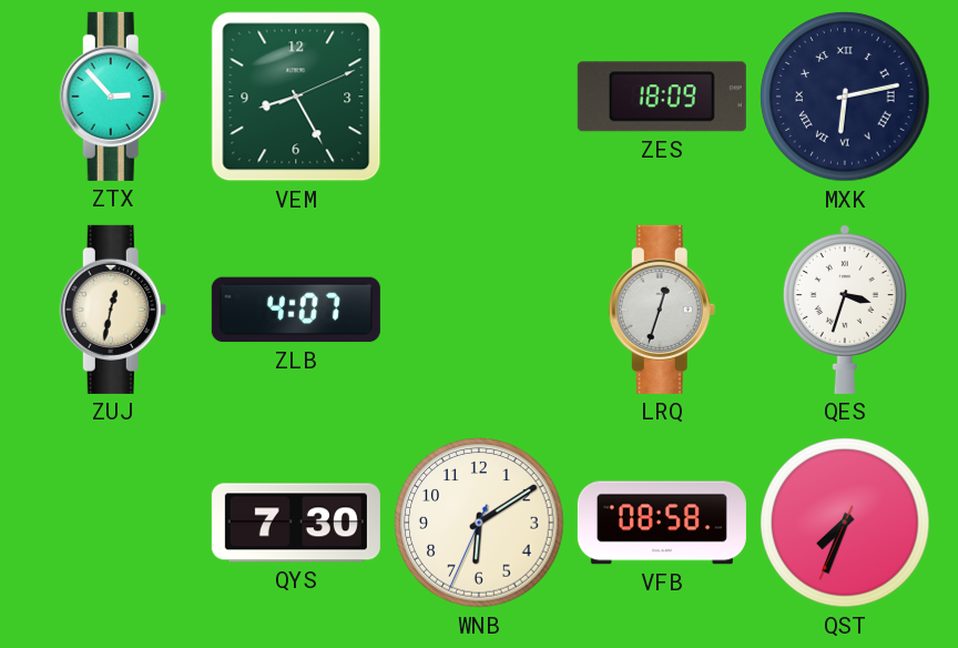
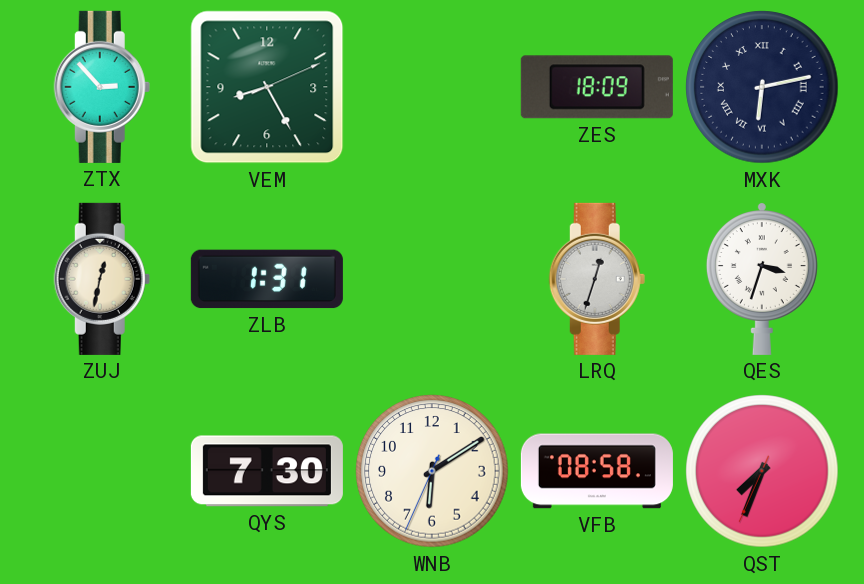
ZLB: 4:07 -> 1:31
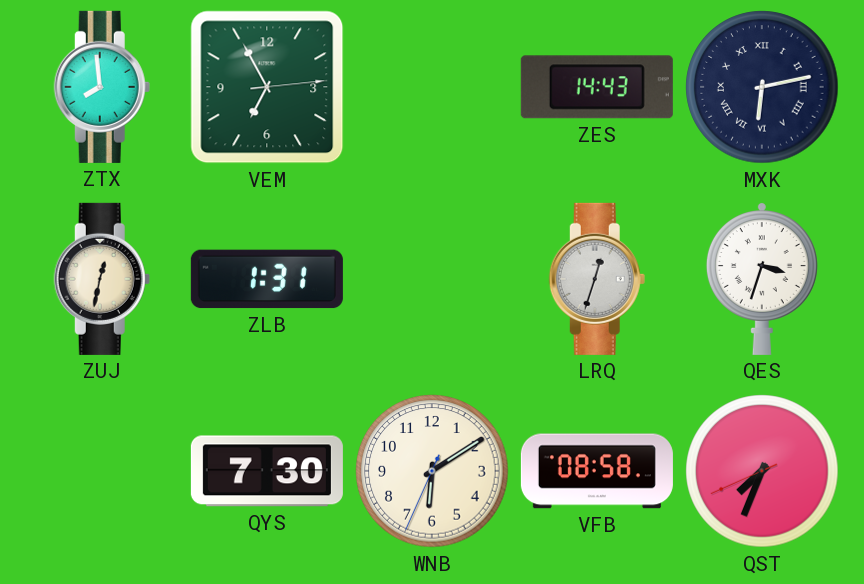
ZTX: 2:53 -> 7:59
VEM: 8:25 -> 6:55
ZES: 18:09 -> 14:43
QST: 7:33:34 -> 7:33:41
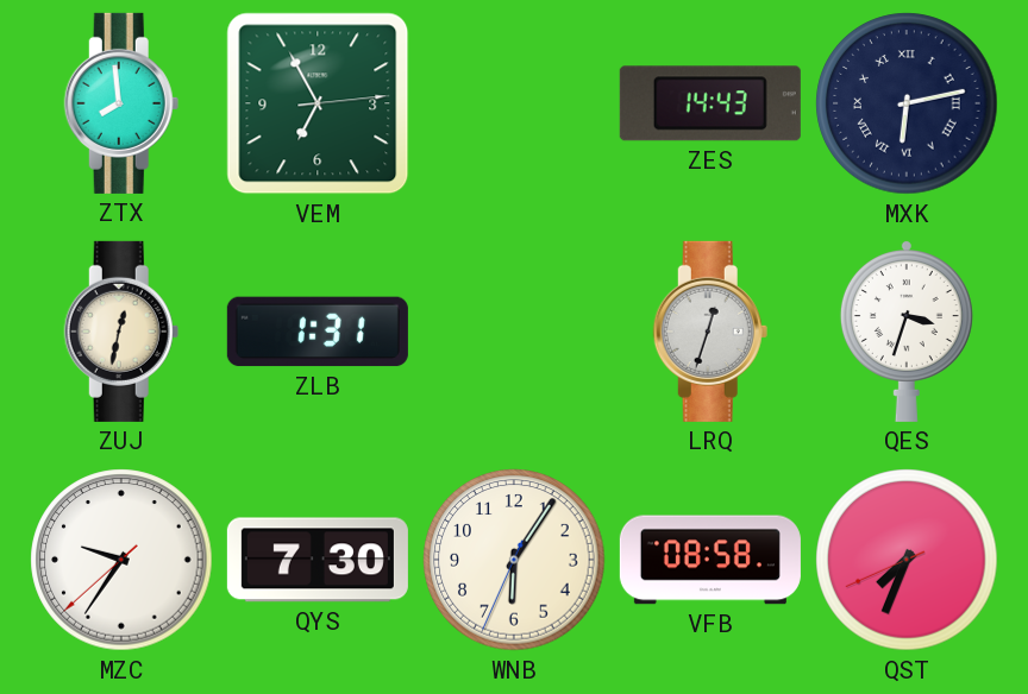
MZC: none -> 9:35
WNB: 6:09 -> 6:05
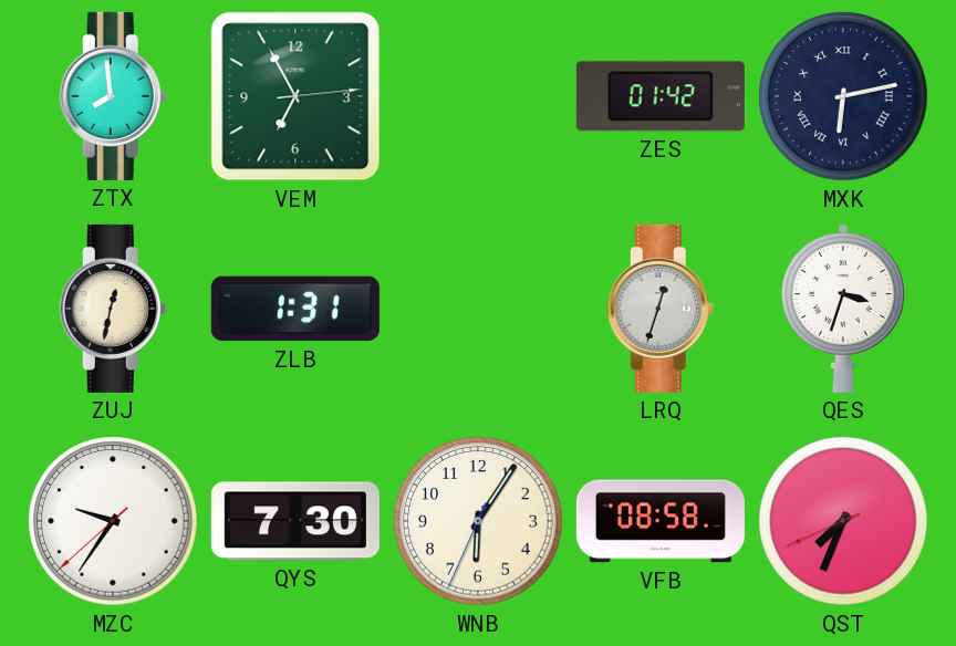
ZES: 14:43 -> 01:42
